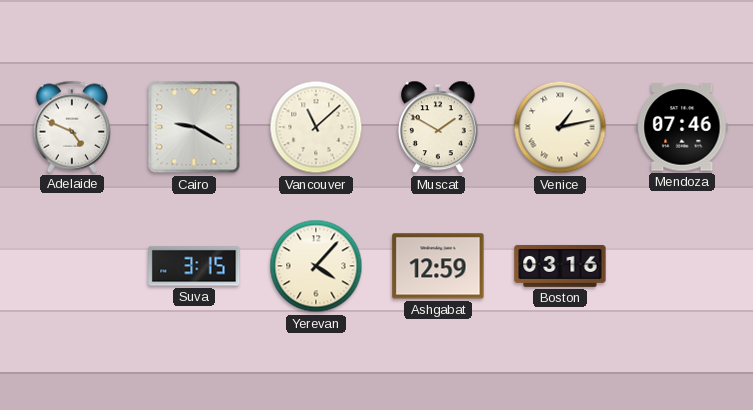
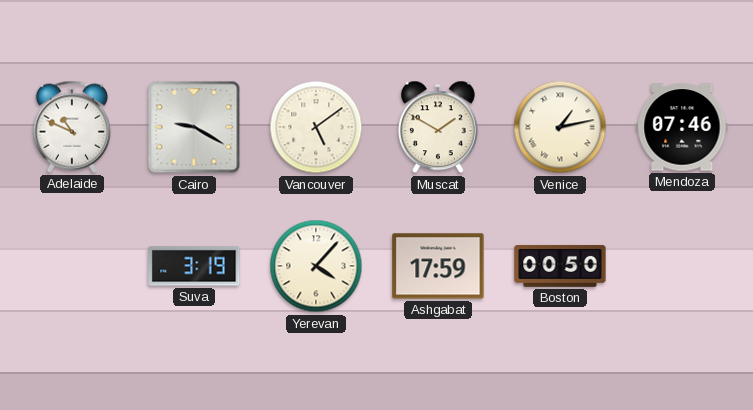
Adelaide: 4:49 -> 10:49
Vancouver: 11:08 -> 5:09
Suva: 3:15 -> 3:19
Ashgabat: 12:59 -> 17:59
Boston: 03:16 -> 00:50
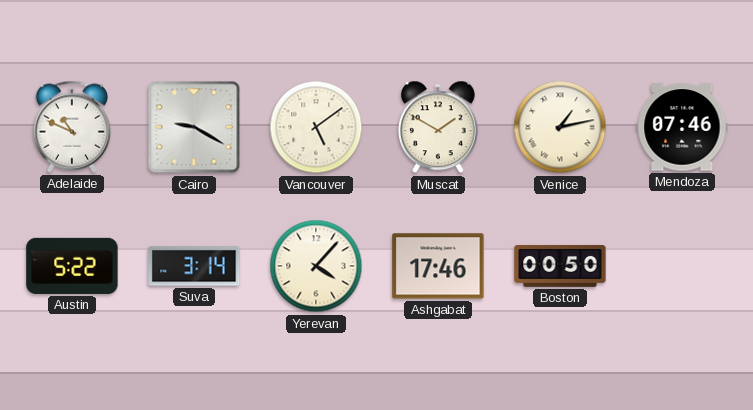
Austin: none -> 5:22
Suva: 3:19 -> 3:14
Ashgabat: 17:59 -> 17:46
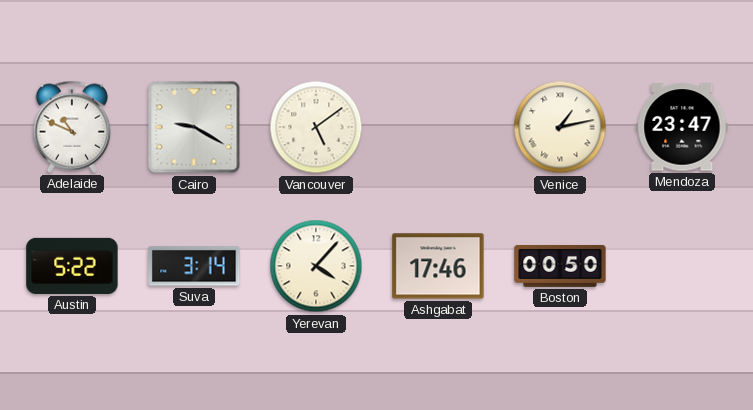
Muscat: 1:50 -> none
Mendoza: 07:46 -> 23:47
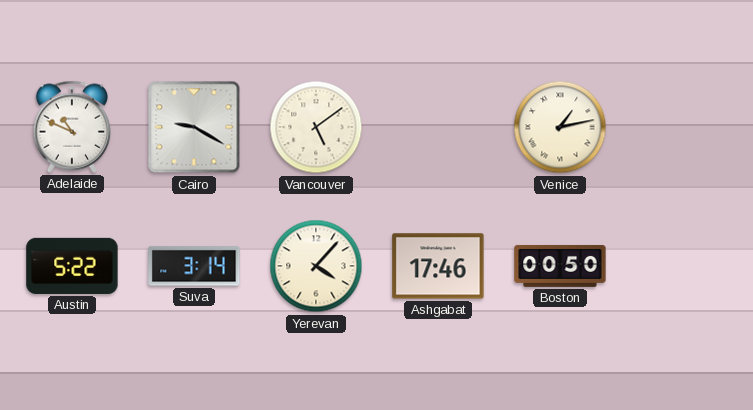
Mendoza: 23:47 -> none
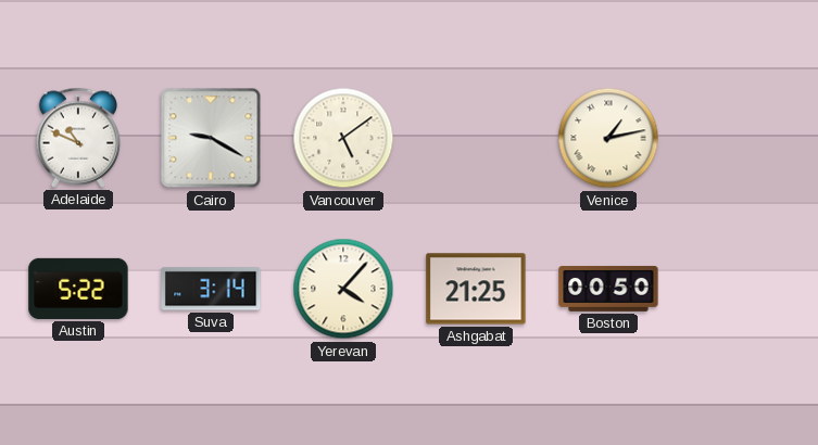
Ashgabat: 17:46 -> 21:25
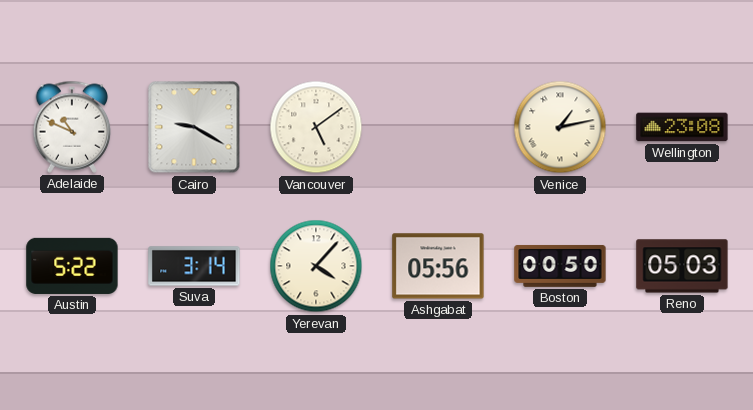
Wellington: none -> 23:08
Ashgabat: 21:25 -> 05:56
Reno: none -> 05:03
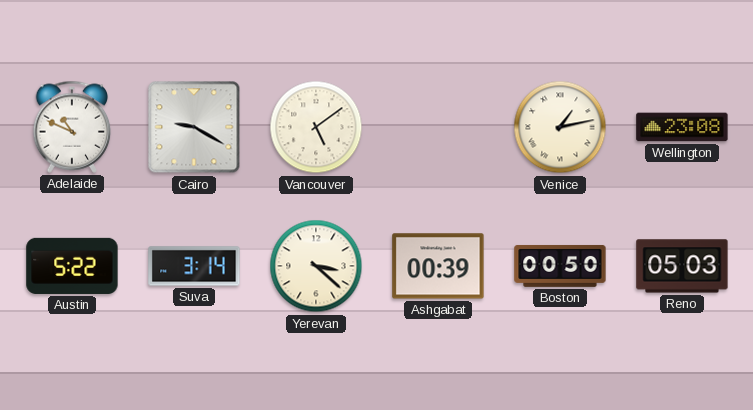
Yerevan: 4:07 -> 3:22
Ashgabat: 05:56 -> 00:39
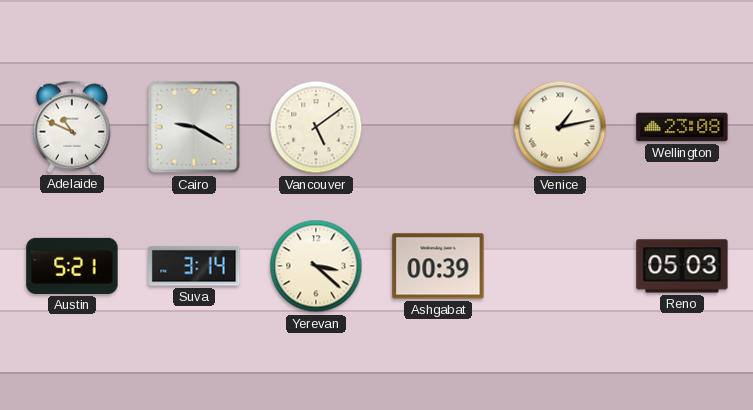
Austin: 5:22 -> 5:21
Boston: 00:50 -> none
